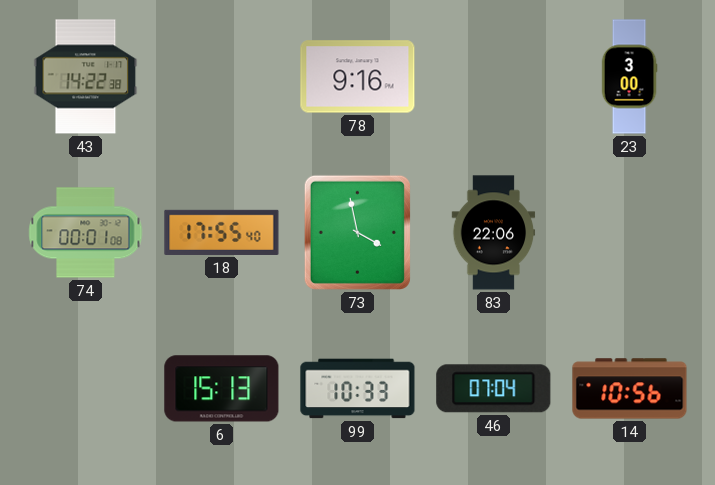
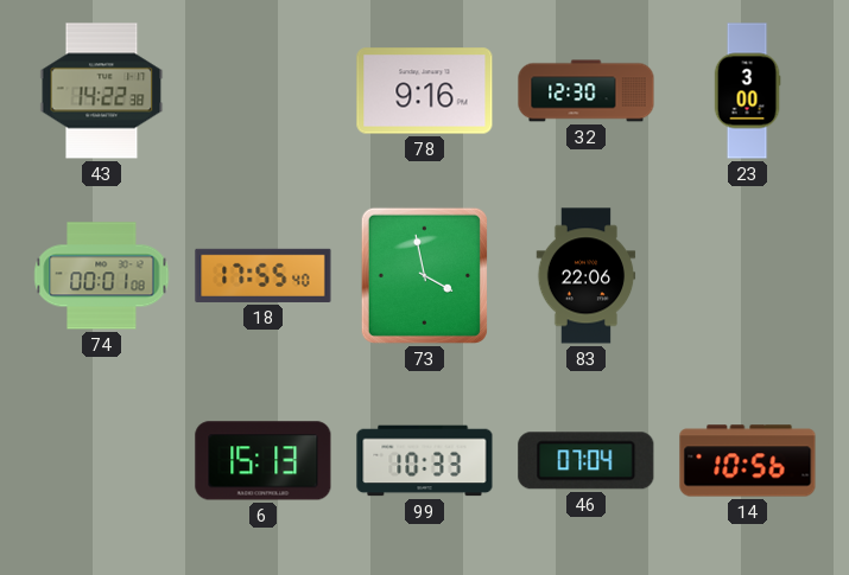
32: none -> 12:30
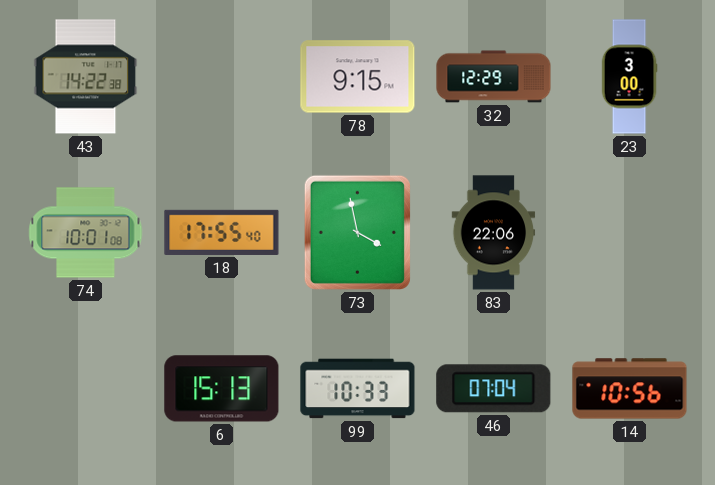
78: 9:16 -> 9:15
32: 12:30 -> 12:29
74: 00:01 -> 10:01
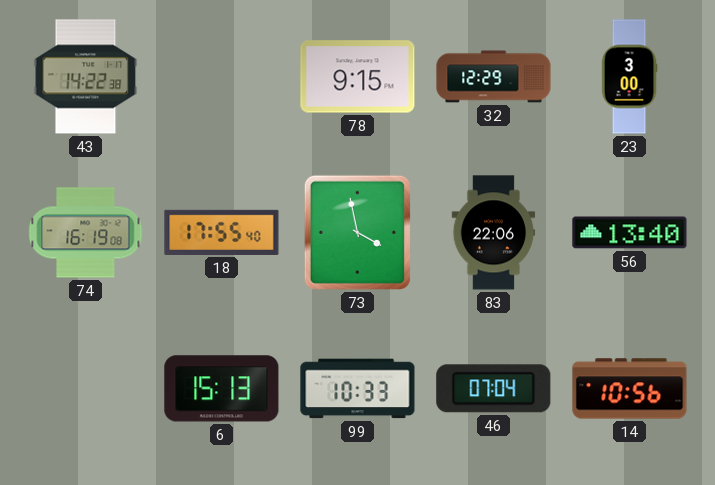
74: 10:01 -> 16:19
56: none -> 13:40
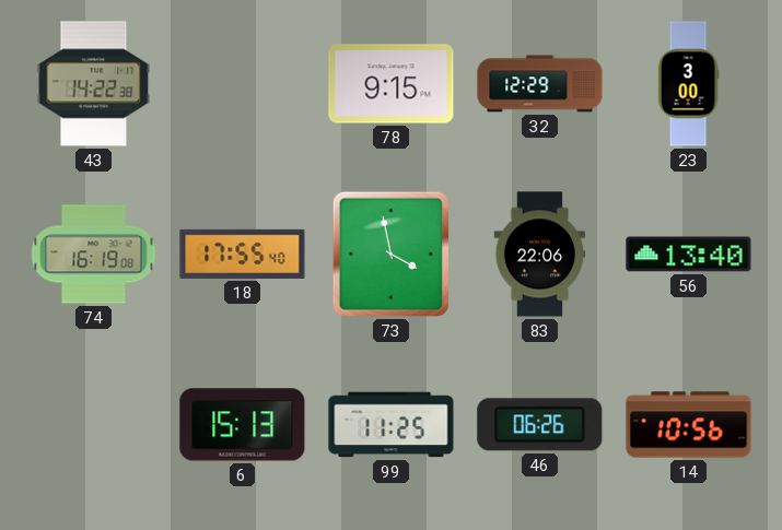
99: 10:33 -> 11:25
46: 07:04 -> 06:26
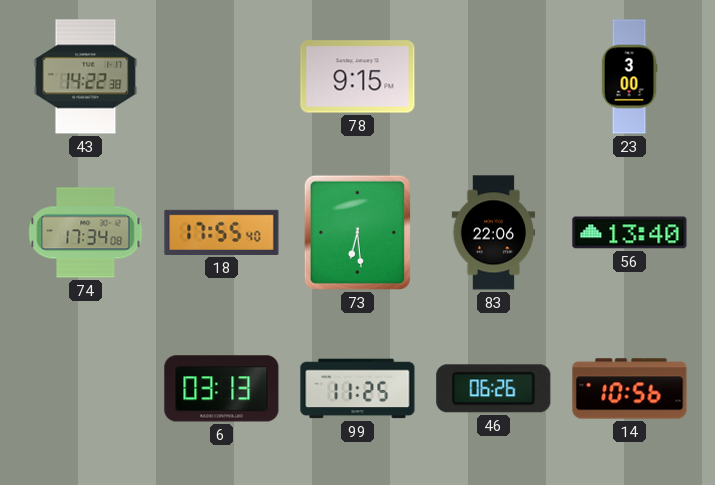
32: 12:29 -> none
74: 16:19 -> 17:34
73: 3:58 -> 6:29
6: 15:13 -> 03:13
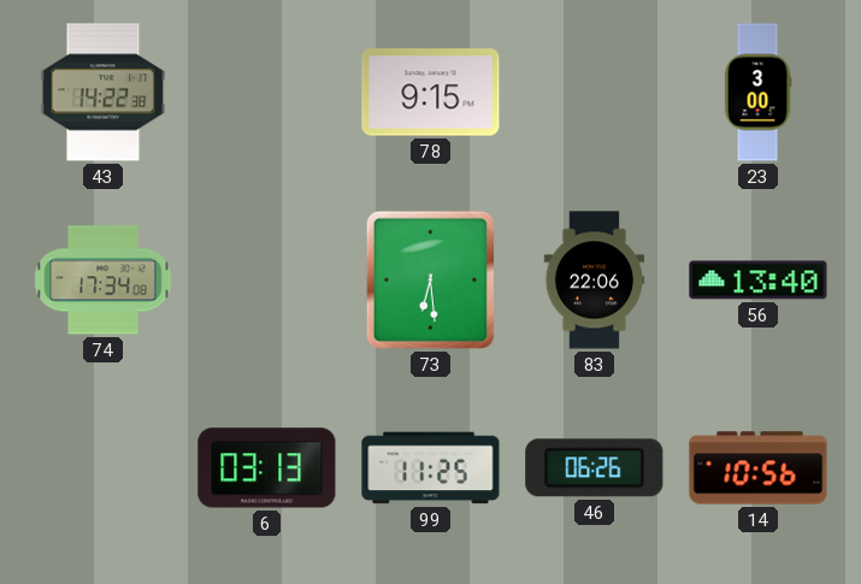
18: 17:55 -> none
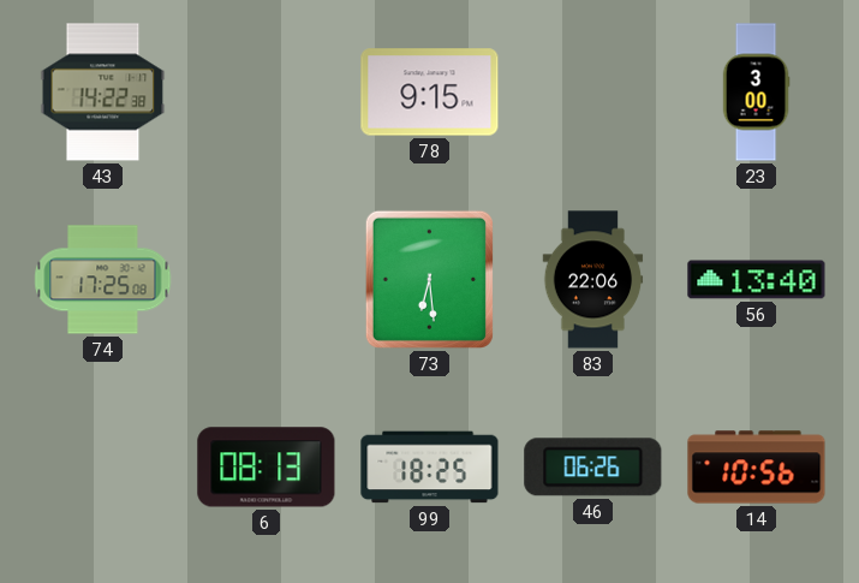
74: 17:34 -> 17:25
6: 03:13 -> 08:13
99: 11:25 -> 18:25
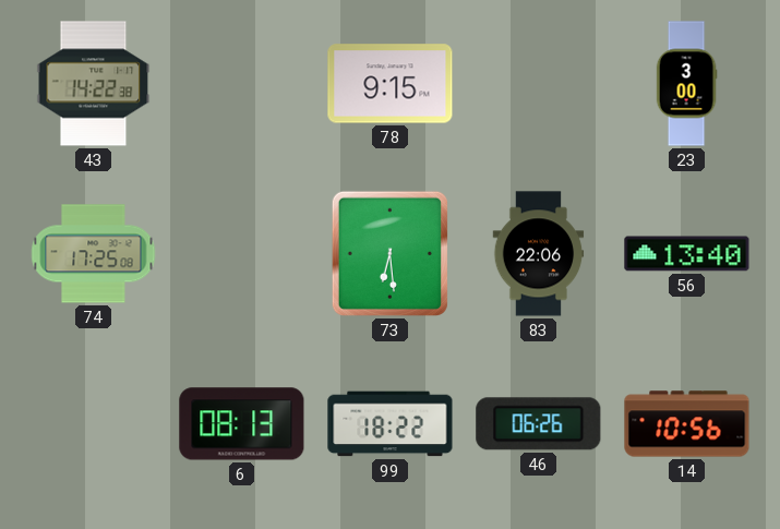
99: 18:25 -> 18:22
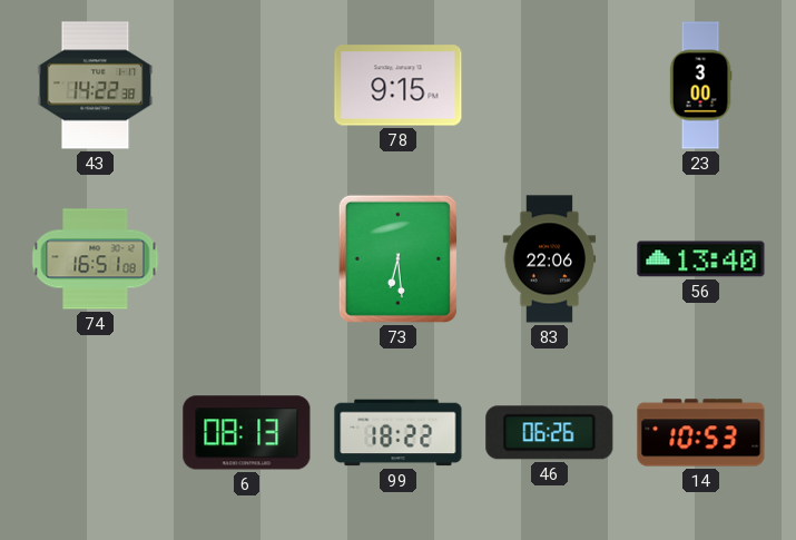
74: 17:25 -> 16:51
14: 10:56 -> 10:53
